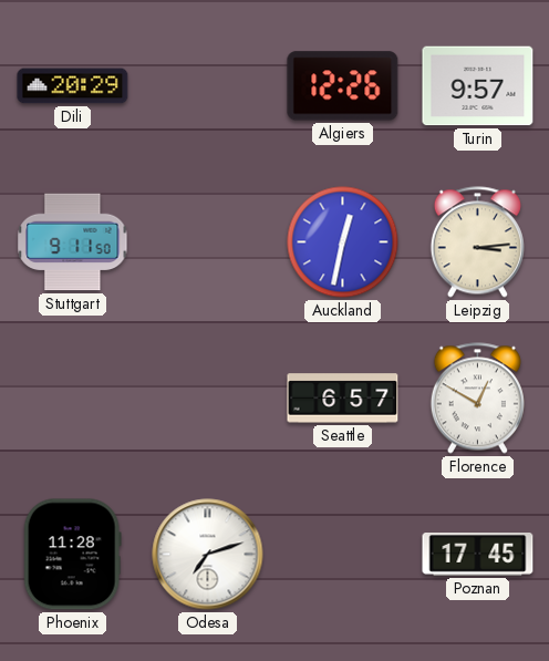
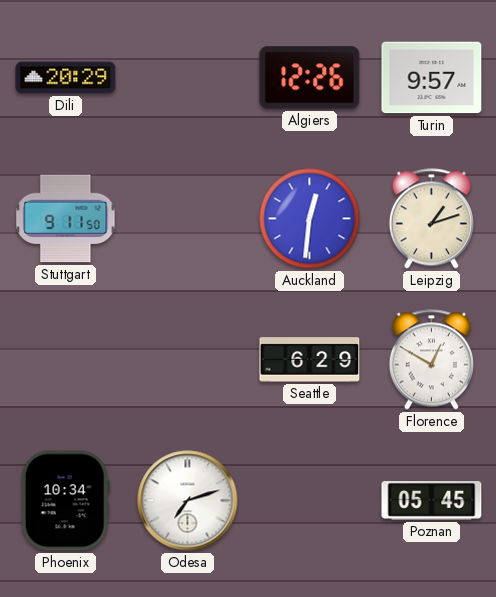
Auckland: 12:32 -> 12:31
Leipzig: 3:14 -> 1:12
Seattle: 6:57 -> 6:29
Phoenix: 11:28 -> 10:34
Poznan: 17:45 -> 05:45
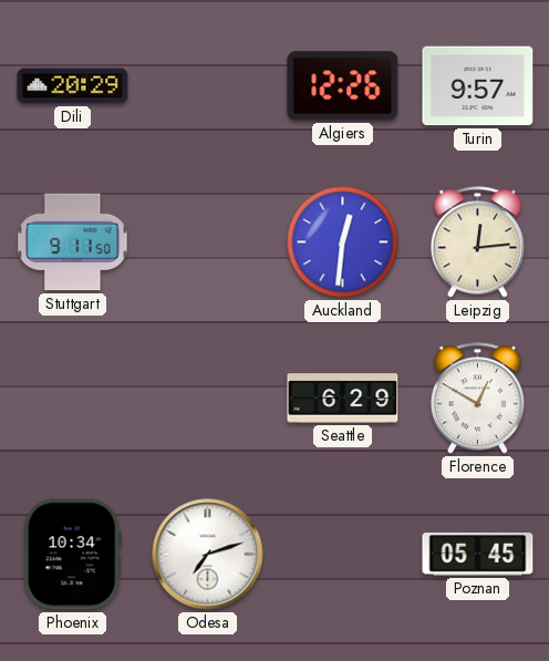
Leipzig: 1:12 -> 12:14
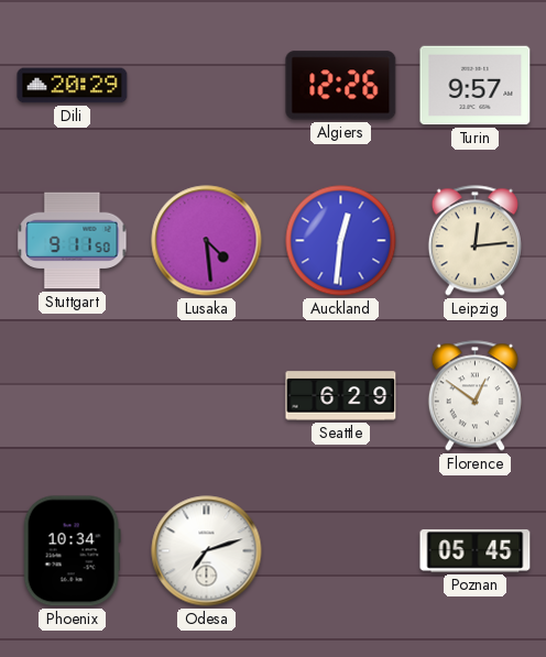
Lusaka: none -> 4:29
Florence: 12:50 -> 12:51
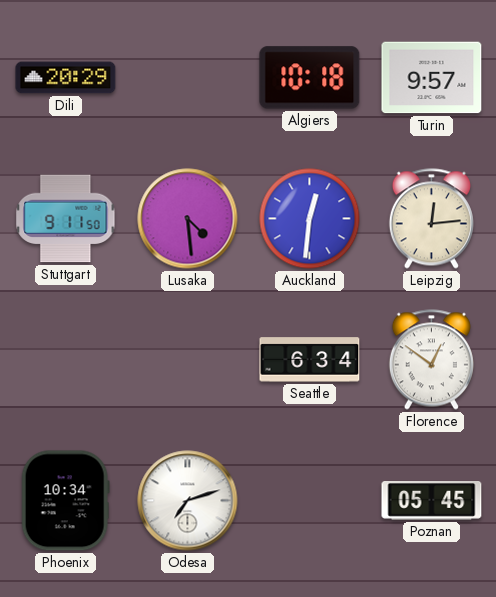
Algiers: 12:26 -> 10:18
Seattle: 6:29 -> 6:34
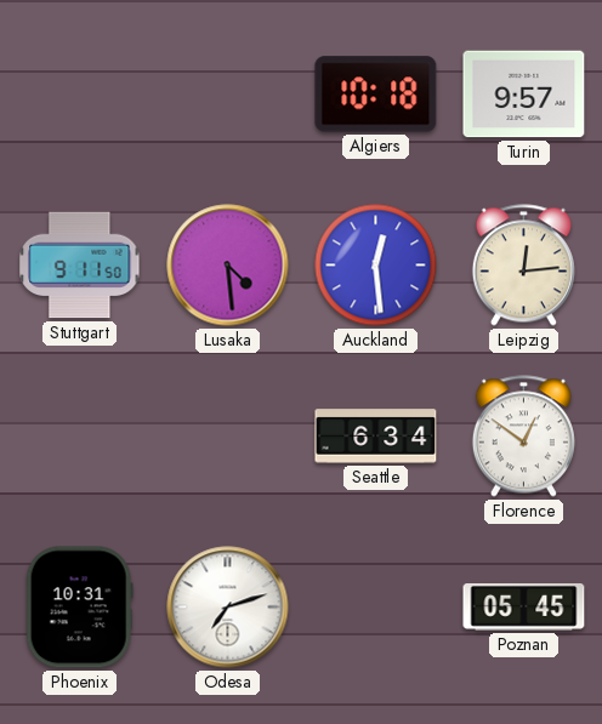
Dili: 20:29 -> none
Auckland: 12:31 -> 12:29
Phoenix: 10:34 -> 10:31
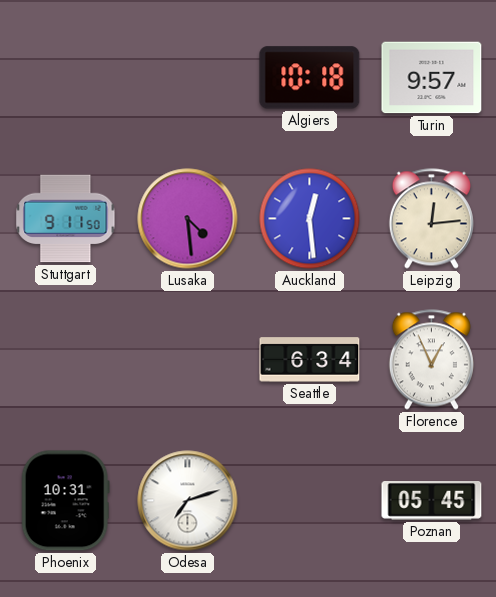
Florence: 12:51 -> 12:56
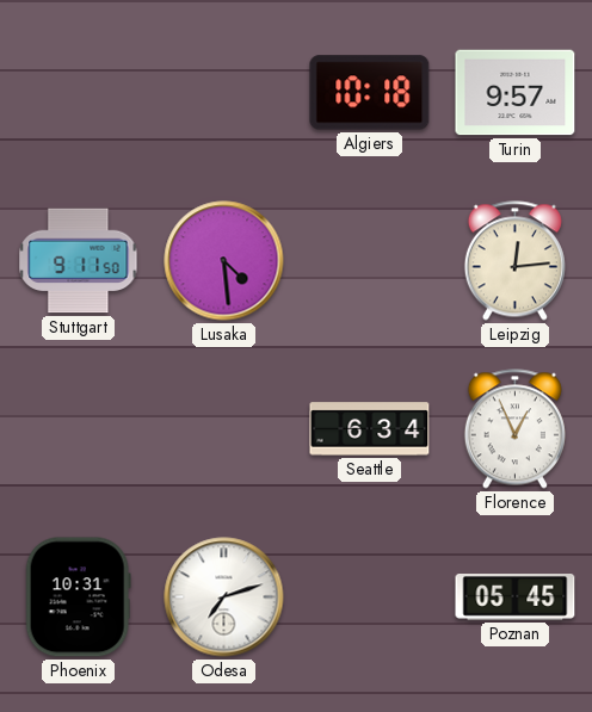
Auckland: 12:29 -> none
